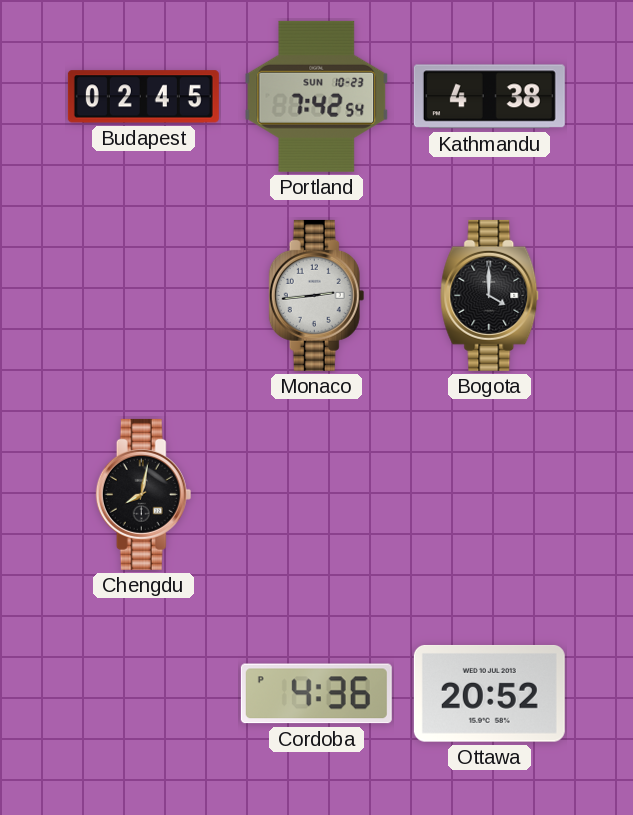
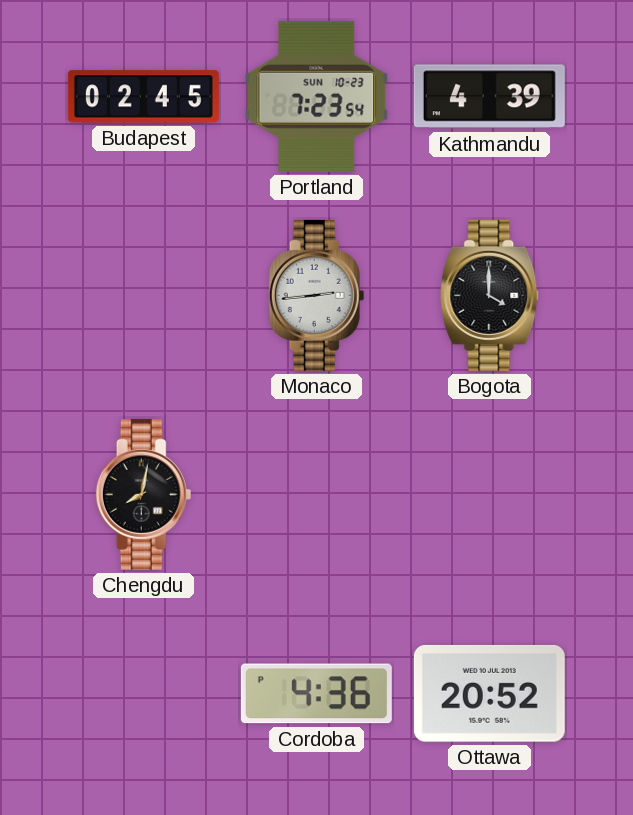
Portland: 7:42 -> 7:23
Kathmandu: 4:38 -> 4:39
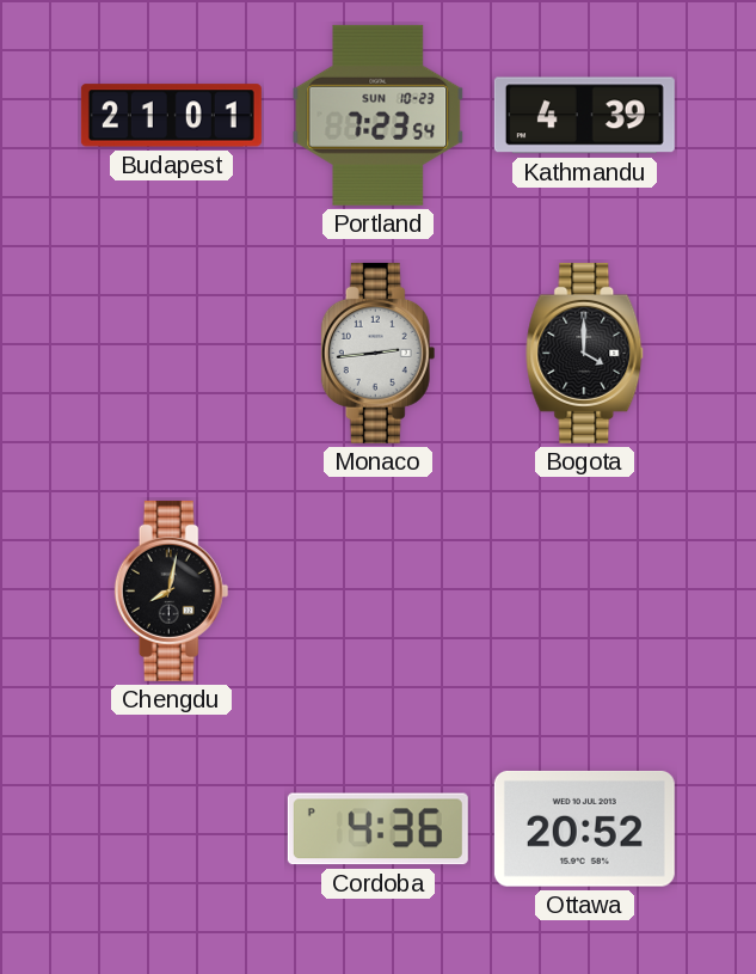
Budapest: 02:45 -> 21:01
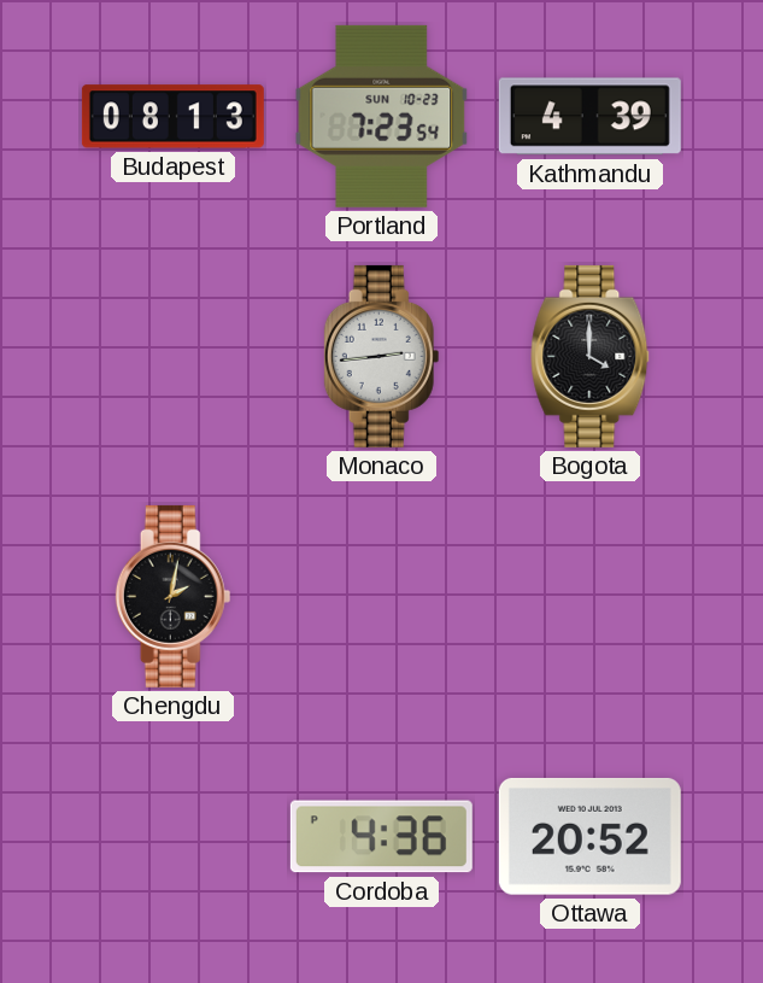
Budapest: 21:01 -> 08:13
Chengdu: 8:02 -> 2:02
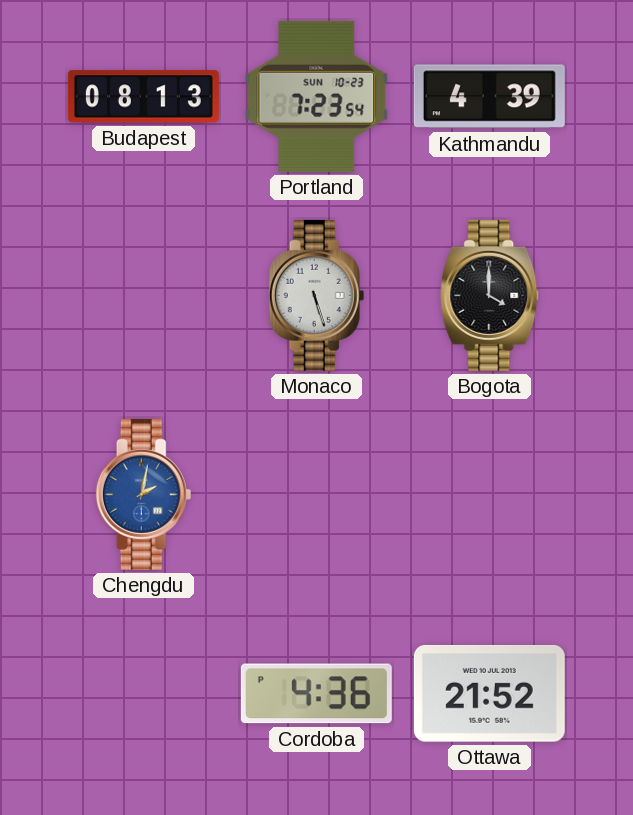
Monaco: 2:44 -> 5:27
Chengdu dial: black -> blue
Ottawa: 20:52 -> 21:52
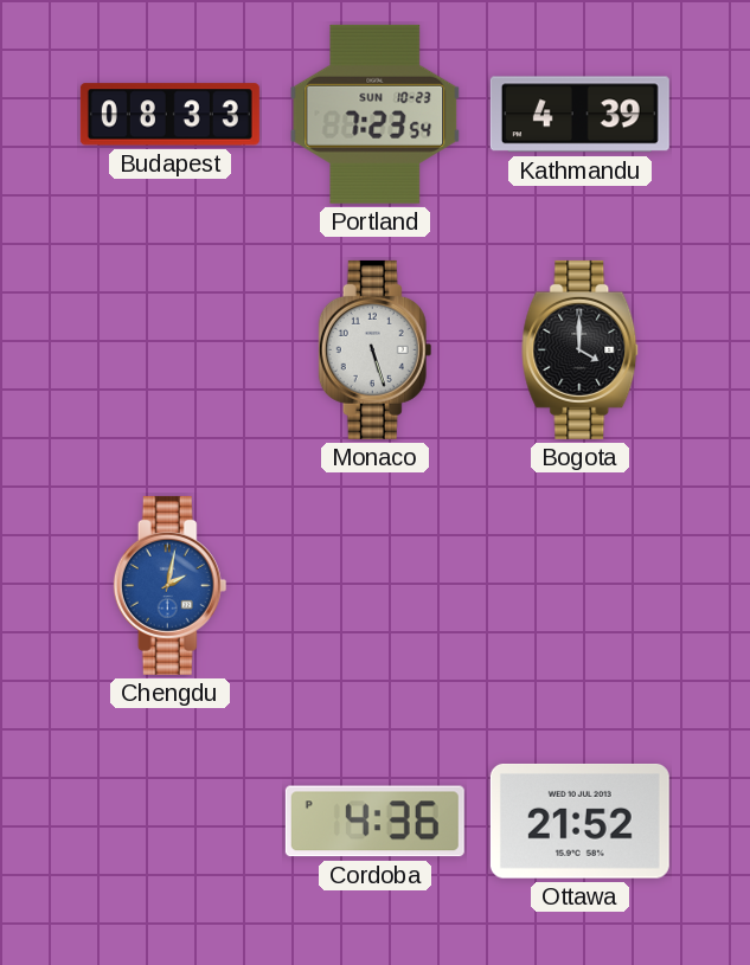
Budapest: 08:13 -> 08:33
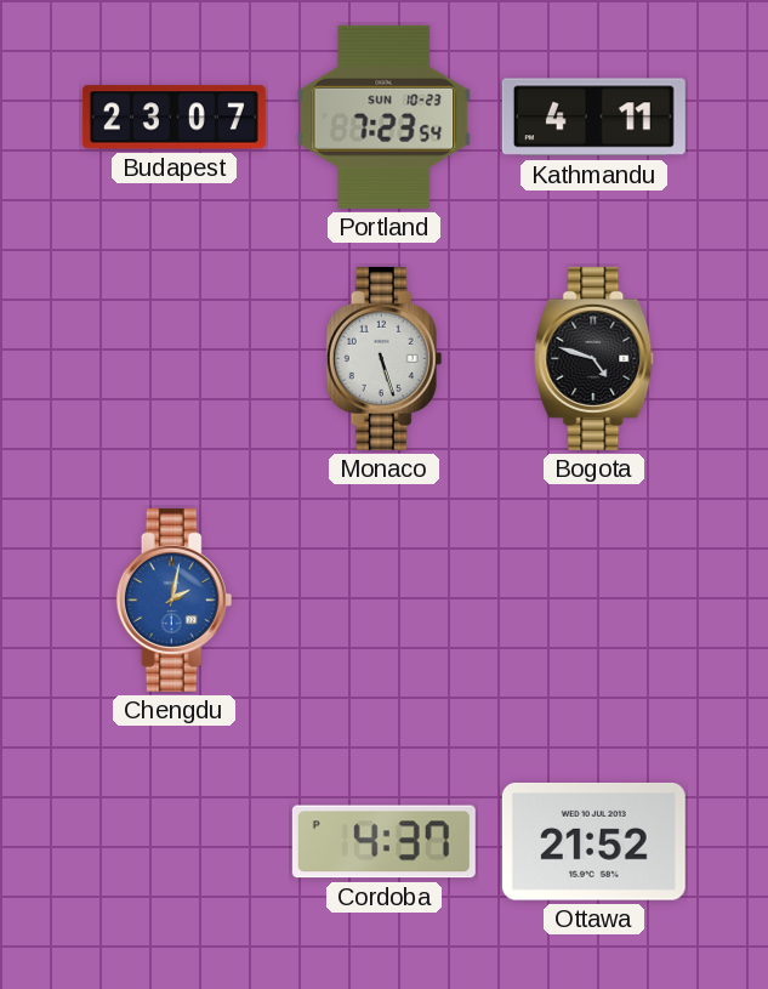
Budapest: 08:33 -> 23:07
Kathmandu: 4:39 -> 4:11
Bogota: 4:00 -> 4:48
Cordoba: 4:36 -> 4:37
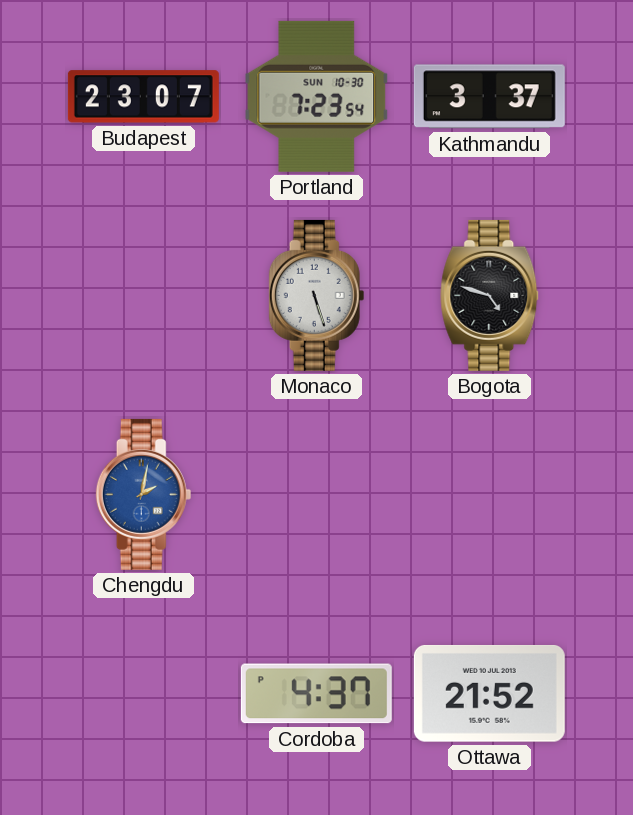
Portland date: SUN 10-23 -> SUN 10-30
Kathmandu: 4:11 -> 3:37
